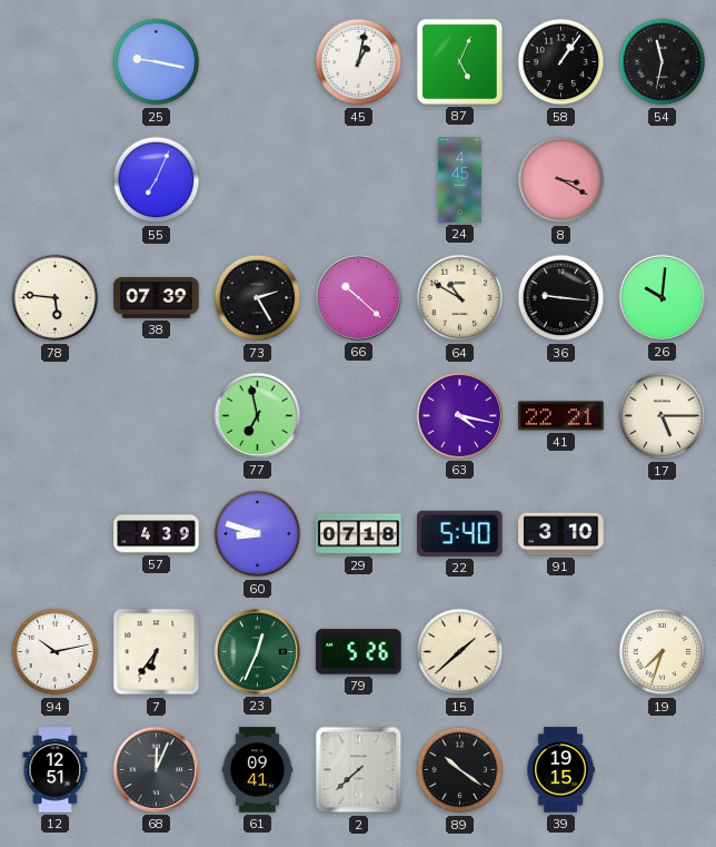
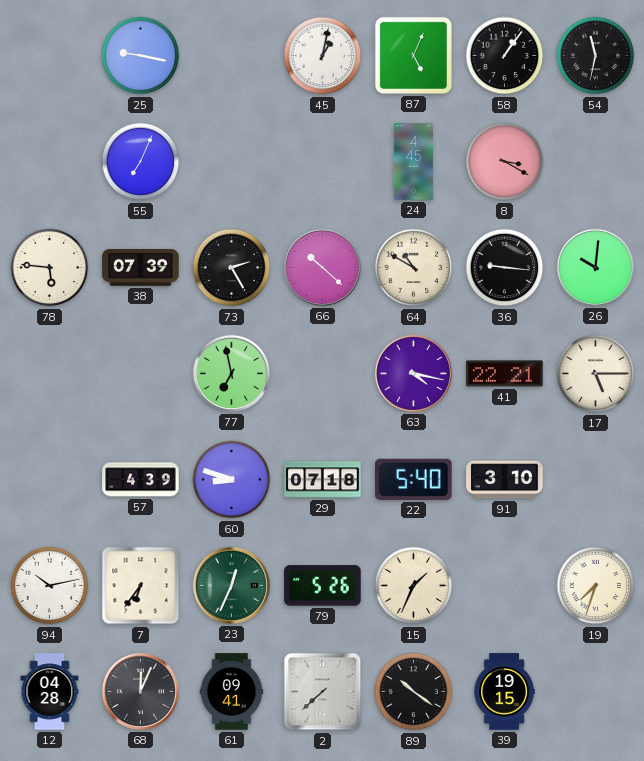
15: 1:38 -> 1:34
12: 12:51 -> 04:28
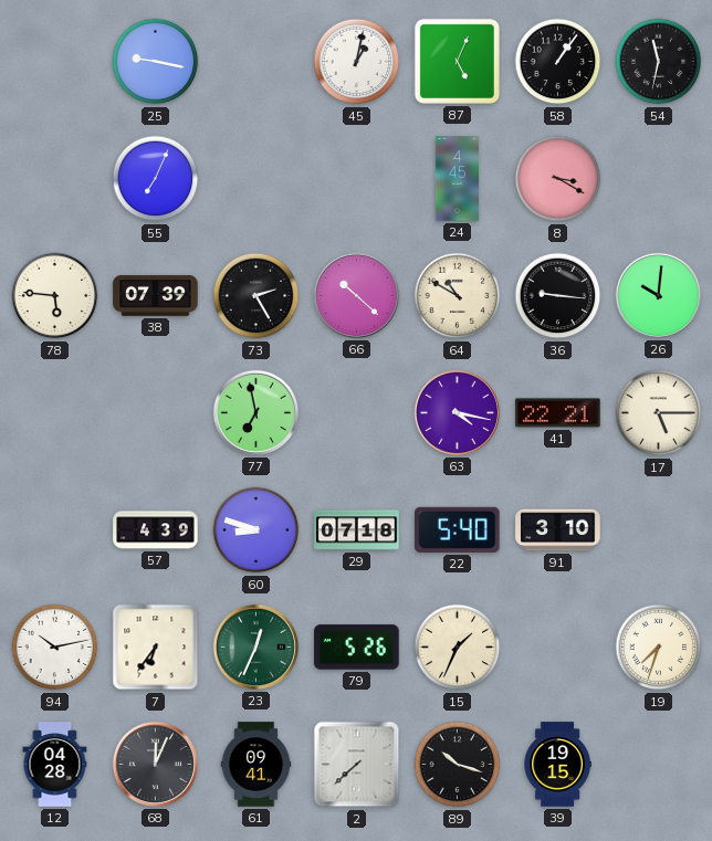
89: 10:21 -> 10:18
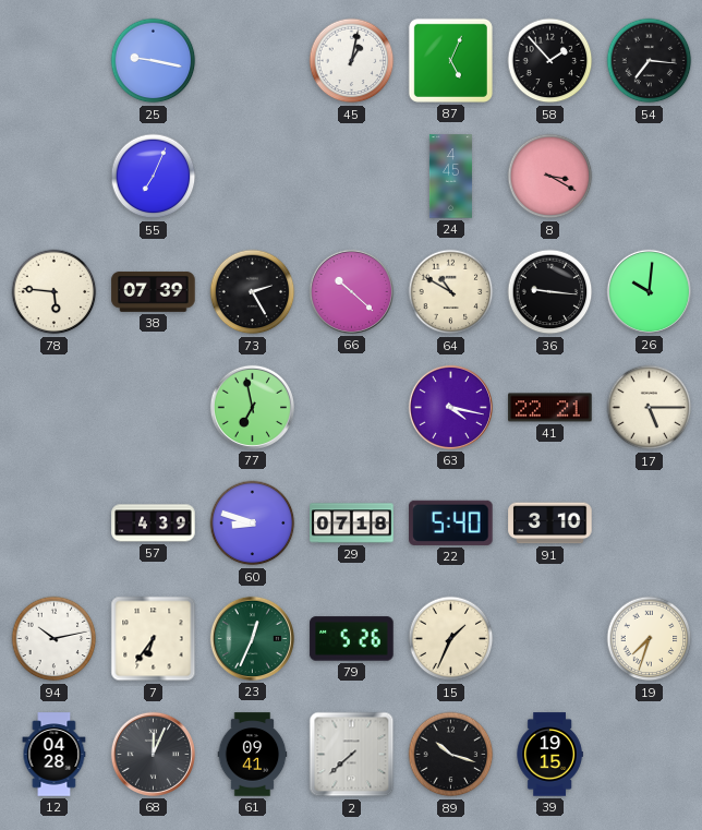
58: 1:06 -> 1:53
54: 11:32 -> 7:16
